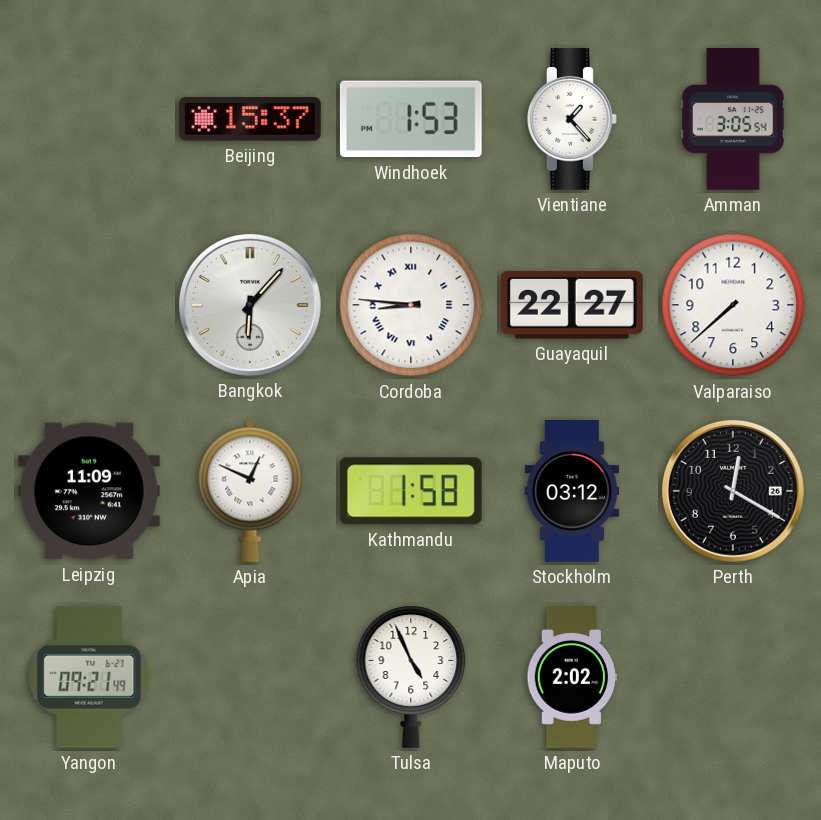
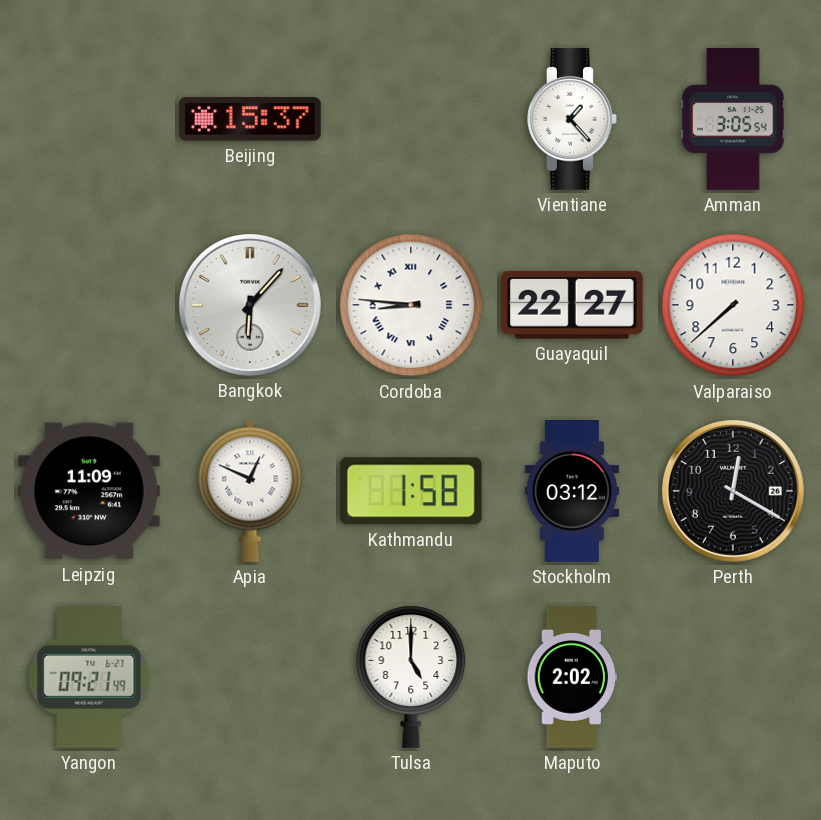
Windhoek: 1:53 -> none
Tulsa: 4:56 -> 5:00
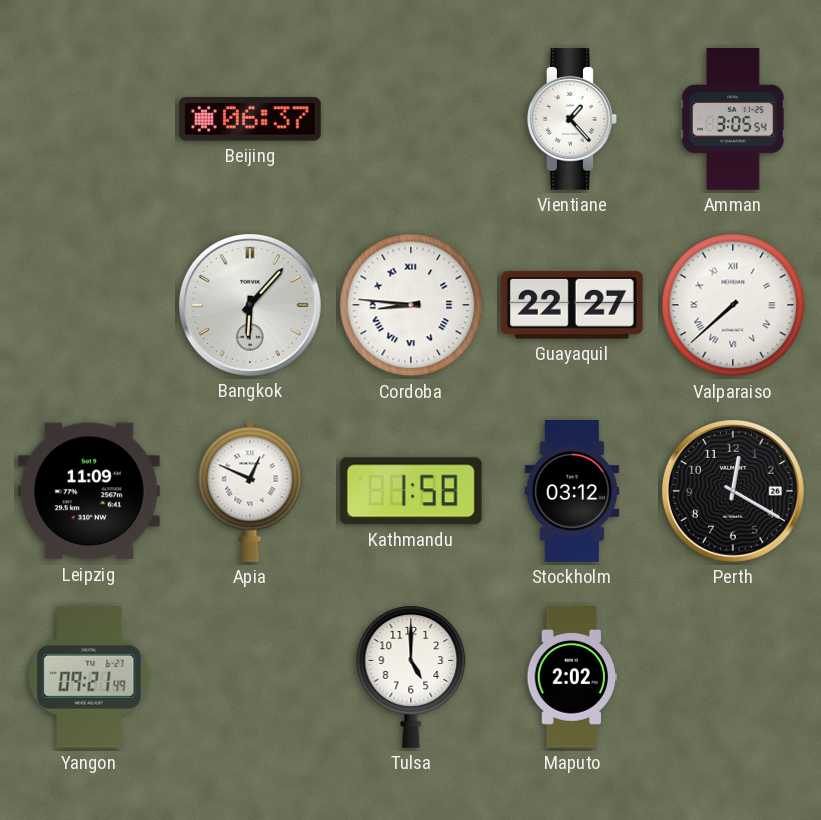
Beijing: 15:37 -> 06:37
Valparaiso numerals: Arabic -> Roman
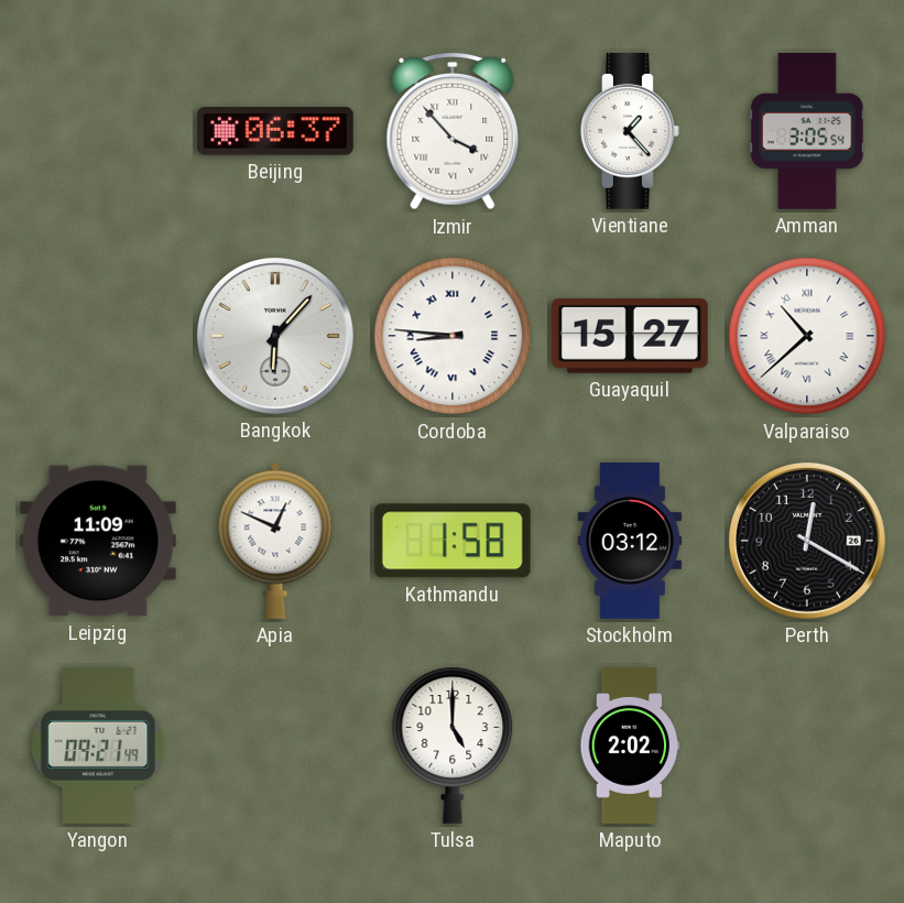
Izmir: none -> 3:53
Guayaquil: 22:27 -> 15:27
Valparaiso: 7:38 -> 10:38
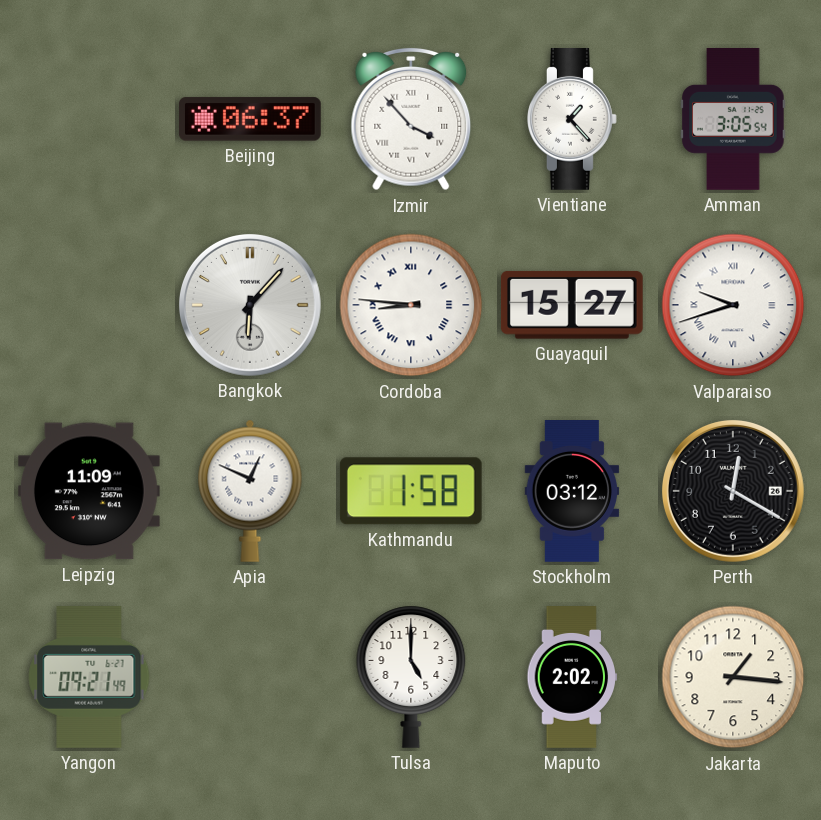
Valparaiso: 10:38 -> 9:42
Jakarta: none -> 1:16
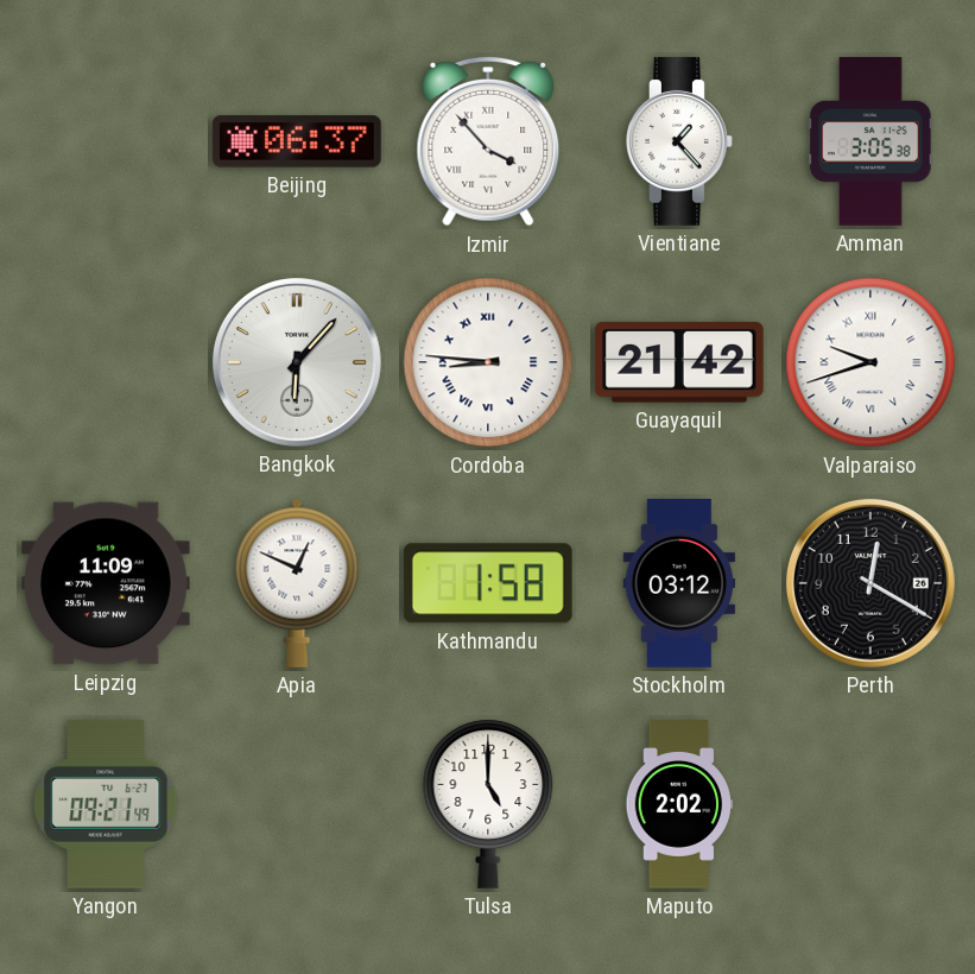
Amman: 3:05:54 -> 3:05:38
Guayaquil: 15:27 -> 21:42
Jakarta: 1:16 -> none
